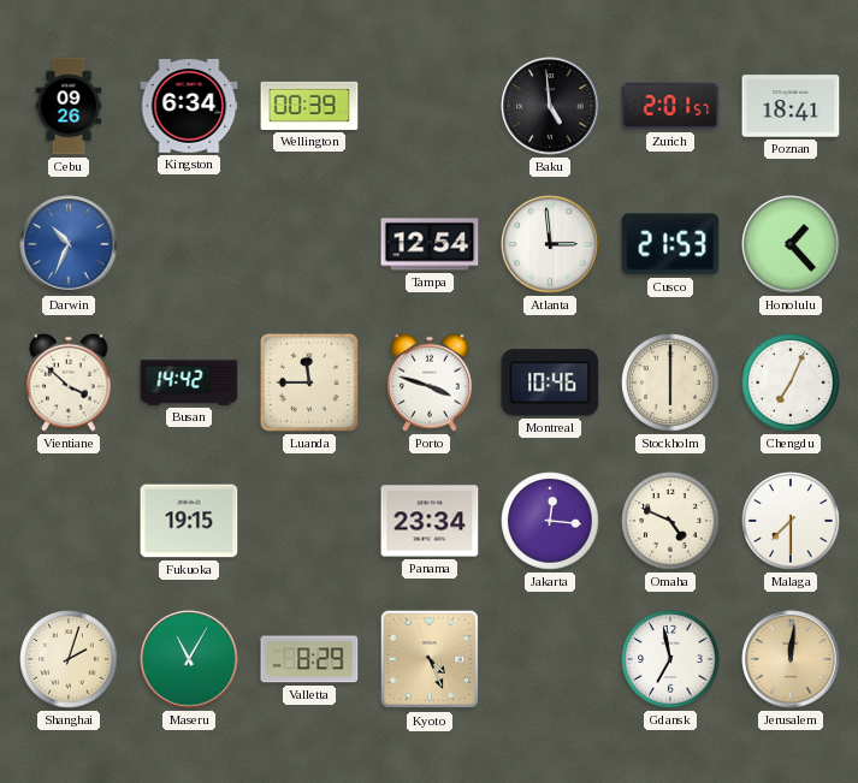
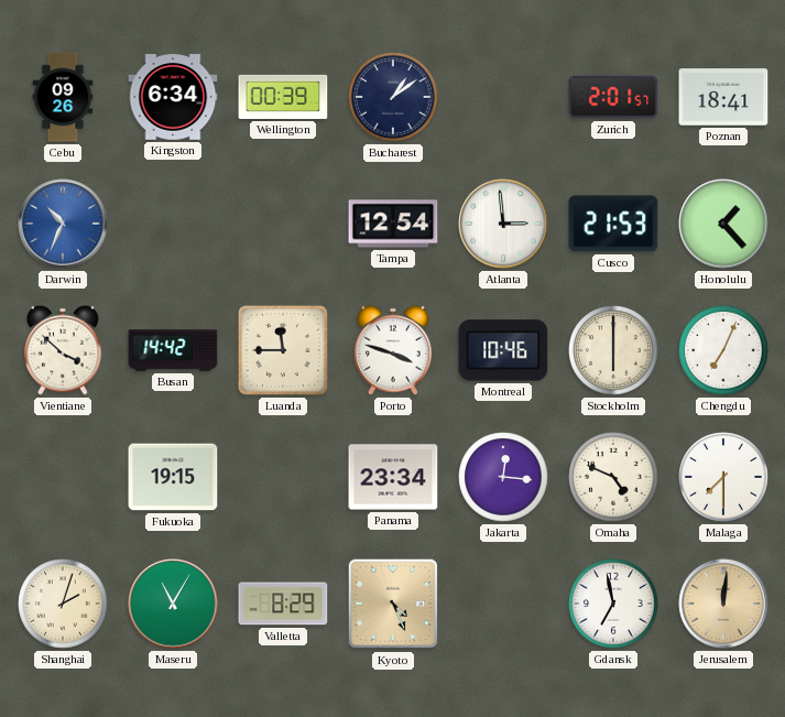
Bucharest: none -> 1:09
Baku: 4:59 -> none
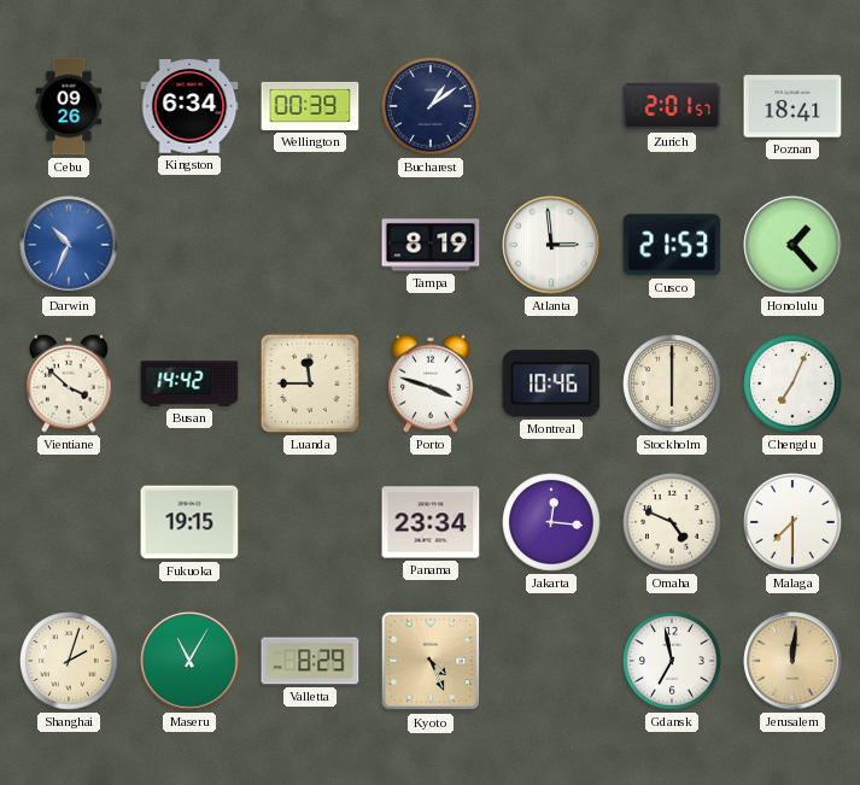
Tampa: 12:54 -> 8:19
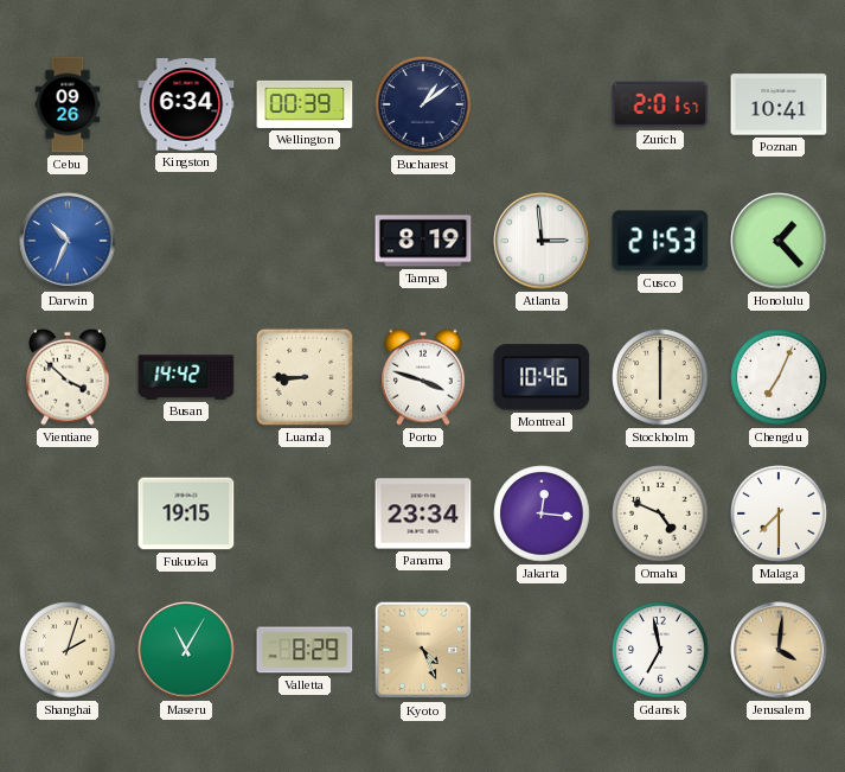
Poznan: 18:41 -> 10:41
Luanda: 11:45 -> 8:45
Jerusalem: 12:01 -> 4:01
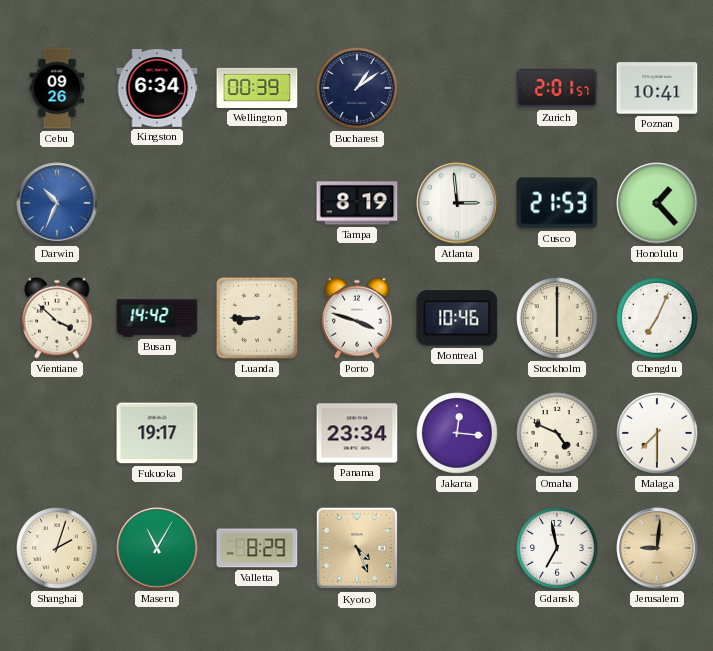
Fukuoka: 19:15 -> 19:17
Jerusalem: 4:01 -> 9:01
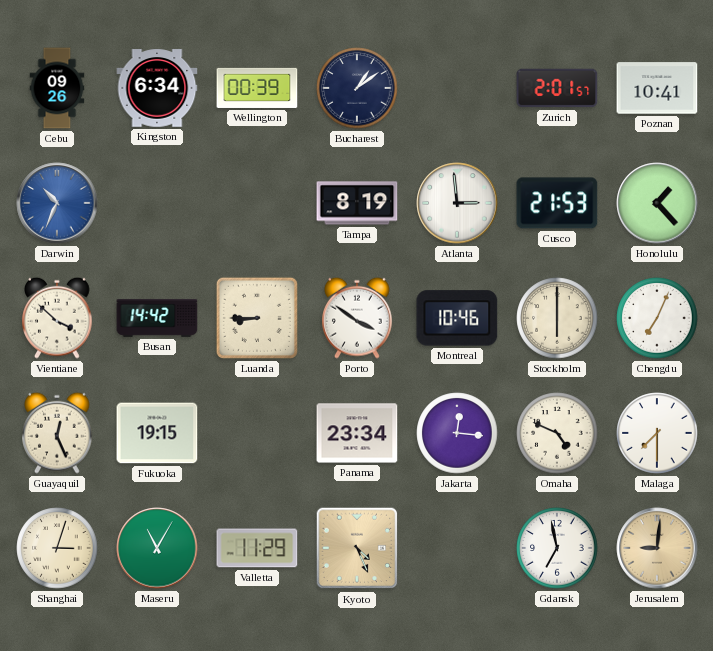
Porto: 3:48 -> 3:51
Guayaquil: none -> 12:26
Fukuoka: 19:17 -> 19:15
Shanghai: 2:03 -> 3:03
Valletta: 8:29 -> 11:29
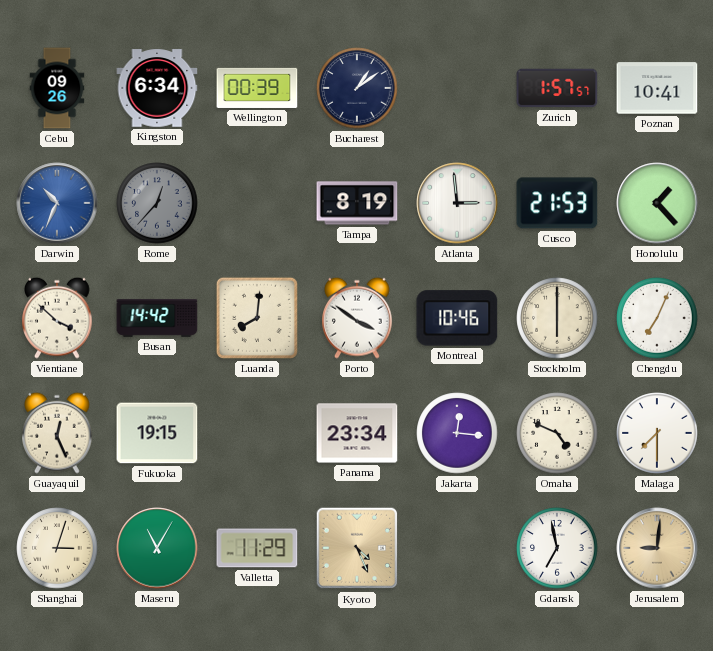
Zurich: 2:01 -> 1:57
Rome: none -> 12:37
Luanda: 8:45 -> 8:01
